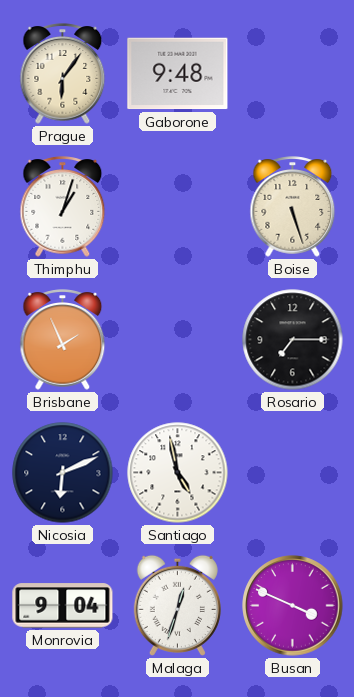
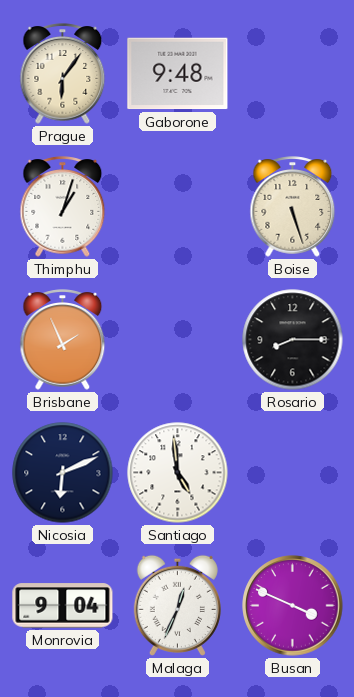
Rosario: 7:15 -> 8:15
Santiago: 4:58 -> 4:59
Malaga: 12:33 -> 12:34
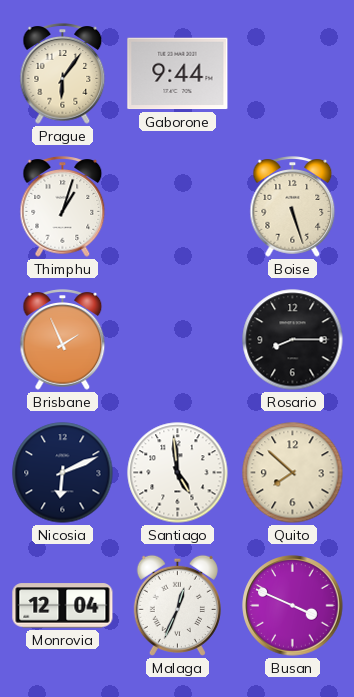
Gaborone: 9:48 -> 9:44
Quito: none -> 7:52
Monrovia: 9:04 -> 12:04
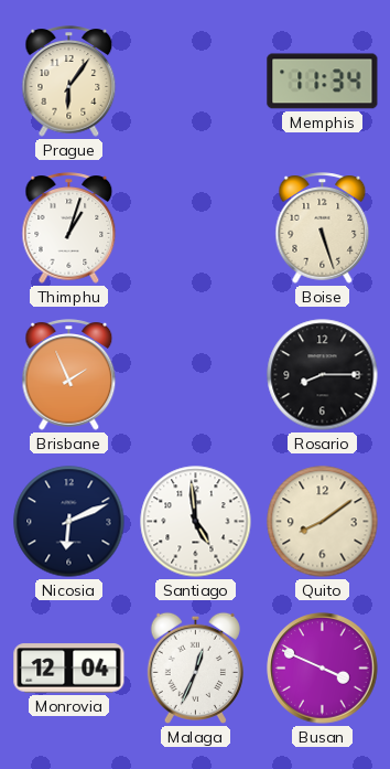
Gaborone: 9:44 -> none
Memphis: none -> 11:34
Quito: 7:52 -> 8:09
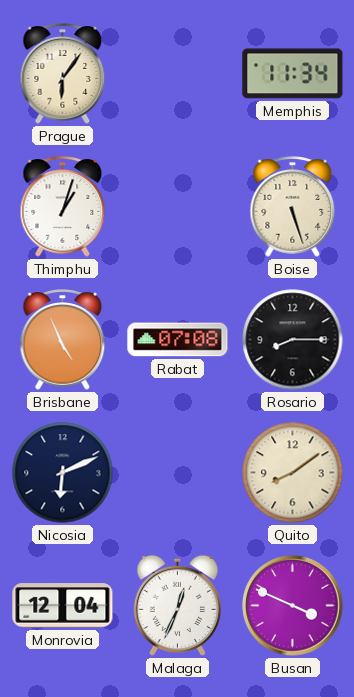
Brisbane: 1:56 -> 4:56
Rabat: none -> 07:08
Santiago: 4:59 -> none
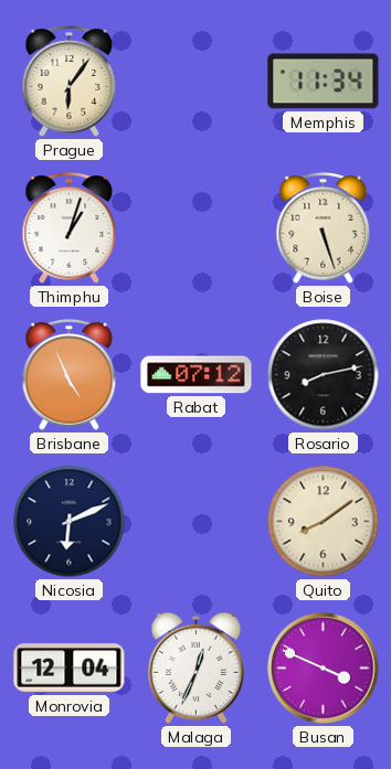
Rabat: 07:08 -> 07:12
Rosario: 8:15 -> 8:13
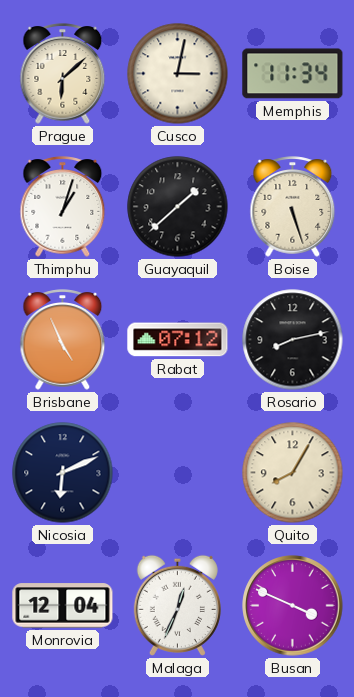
Prague: 6:06 -> 6:08
Cusco: none -> 3:02
Guayaquil: none -> 1:38
Quito: 8:09 -> 8:05
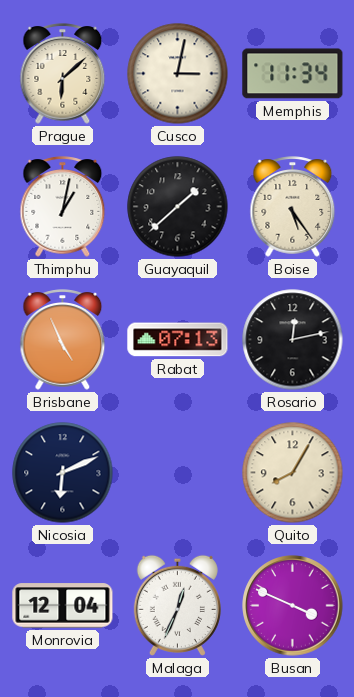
Thimphu: 1:03 -> 1:02
Boise: 5:27 -> 5:24
Rabat: 07:12 -> 07:13
Rosario: 8:13 -> 12:13
